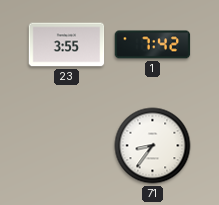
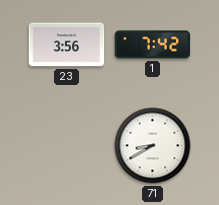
23: 3:55 -> 3:56
71: 8:36 -> 8:40
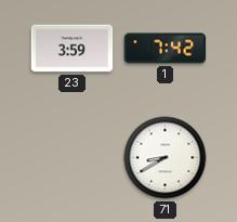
23: 3:56 -> 3:59
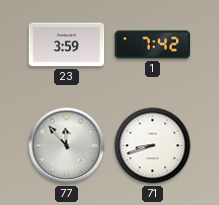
77: none -> 11:53
71: 8:40 -> 8:42
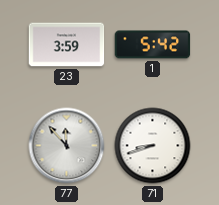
1: 7:42 -> 5:42
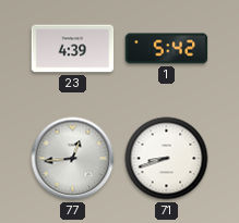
23: 3:59 -> 4:39
77: 11:53 -> 12:44
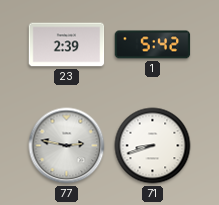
23: 4:39 -> 2:39
77: 12:44 -> 2:47
